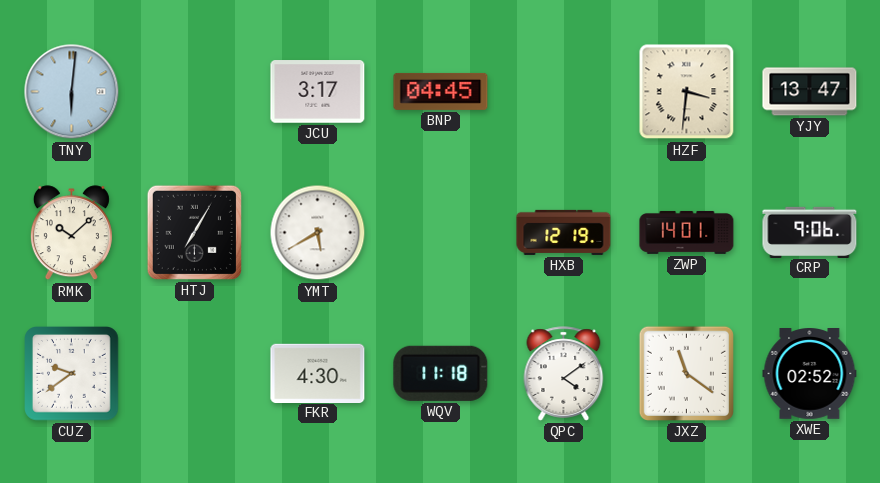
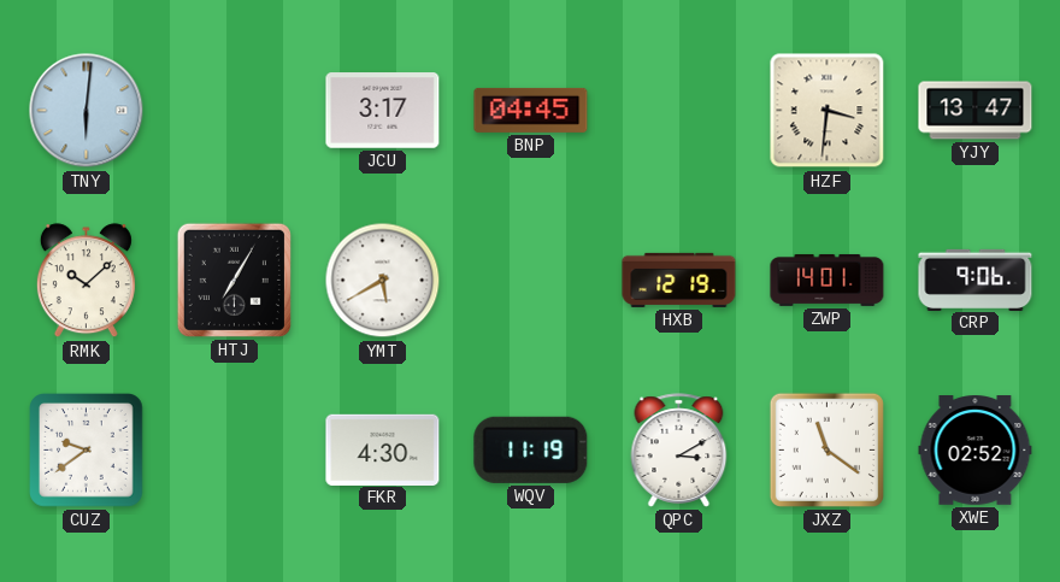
WQV: 11:18 -> 11:19
QPC: 4:09 -> 3:10
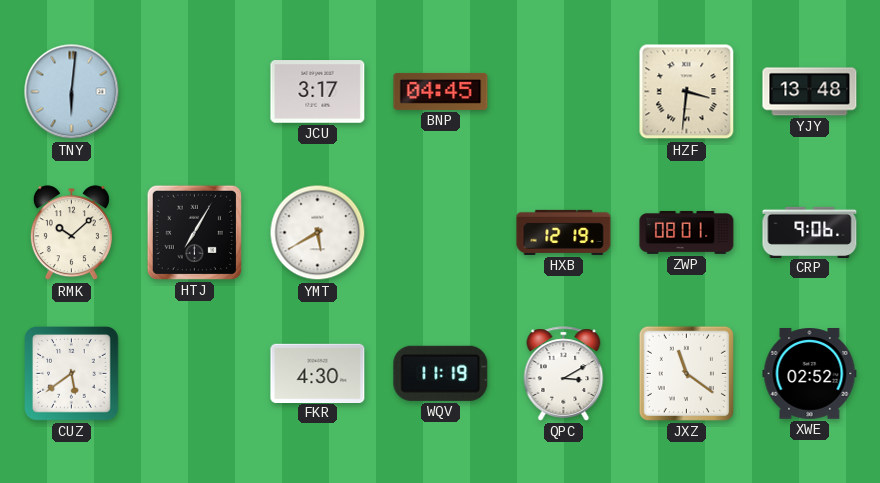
YJY: 13:47 -> 13:48
ZWP: 14:01 -> 08:01
CUZ: 9:39 -> 5:39
